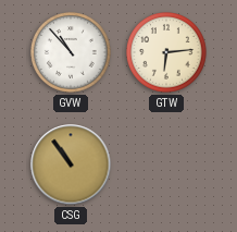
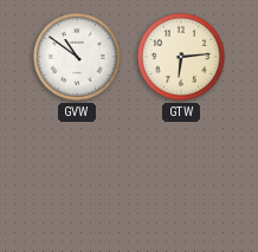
GVW: 10:53 -> 10:51
CSG: 10:54 -> none
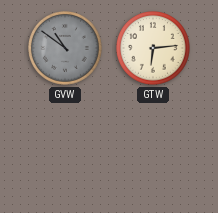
GVW dial: white -> grey
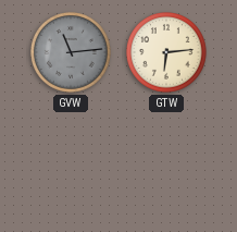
GVW: 10:51 -> 11:14
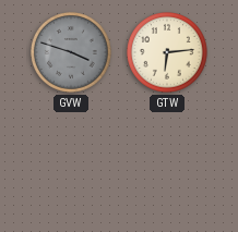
GVW: 11:14 -> 3:48
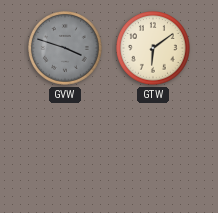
GTW: 6:14 -> 6:09
